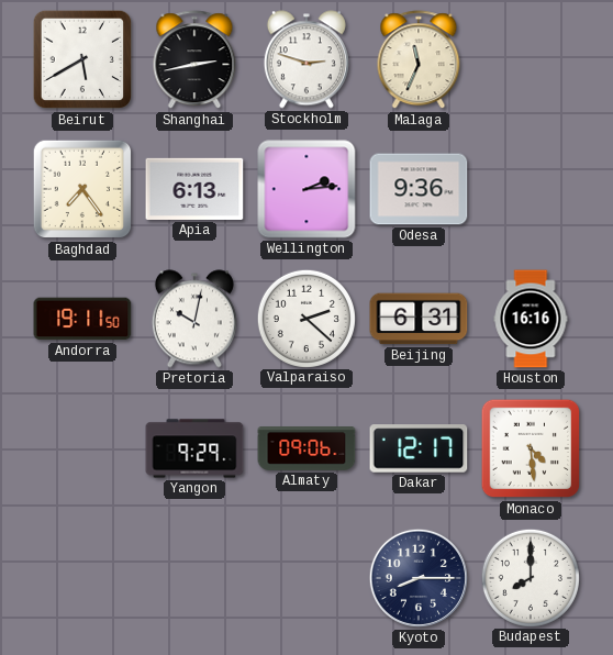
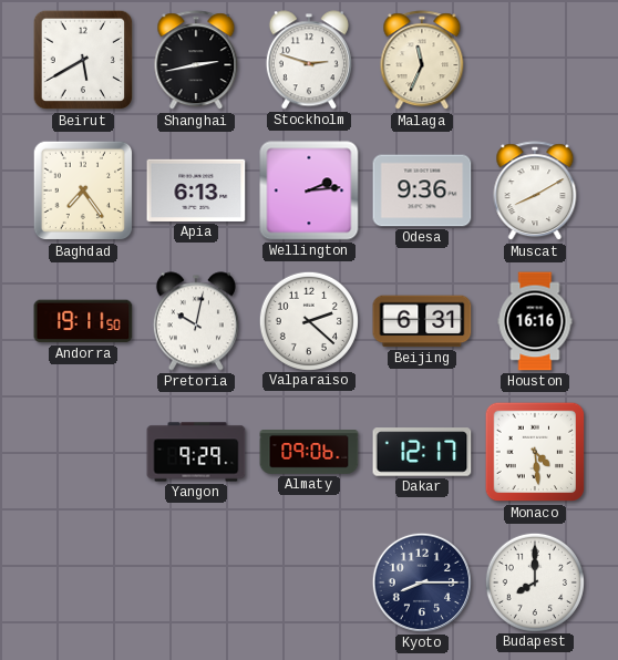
Muscat: none -> 8:10
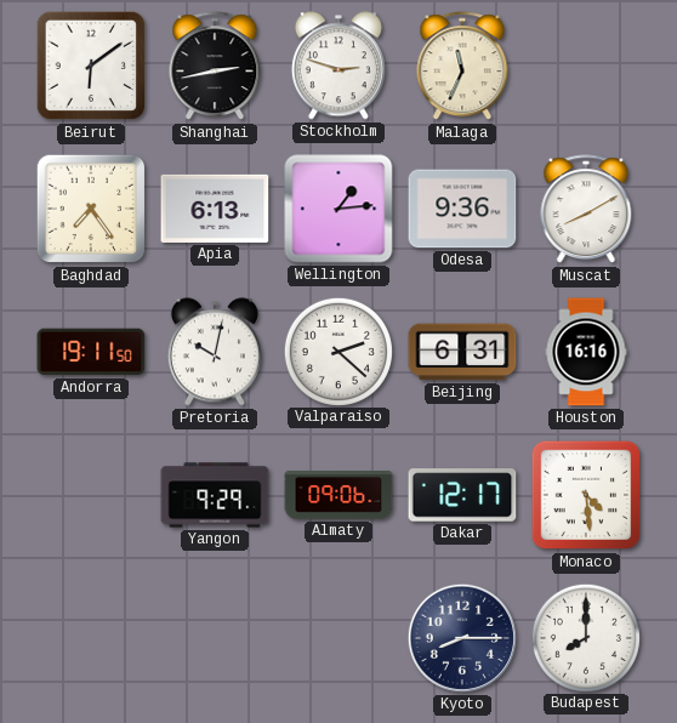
Beirut: 5:40 -> 6:09
Wellington: 2:14 -> 1:14
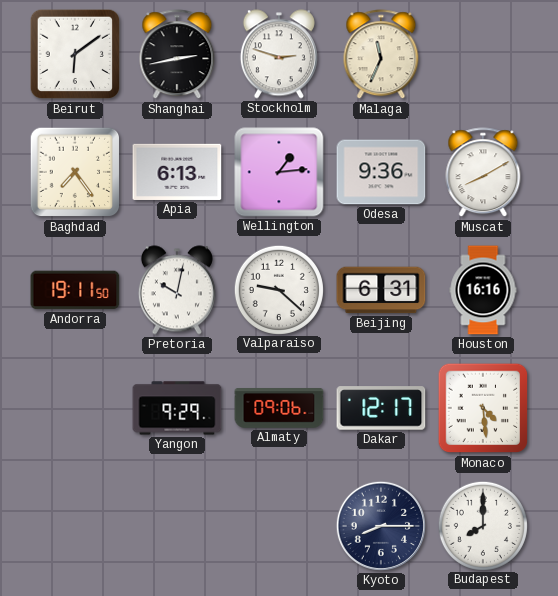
Valparaiso: 2:22 -> 9:22
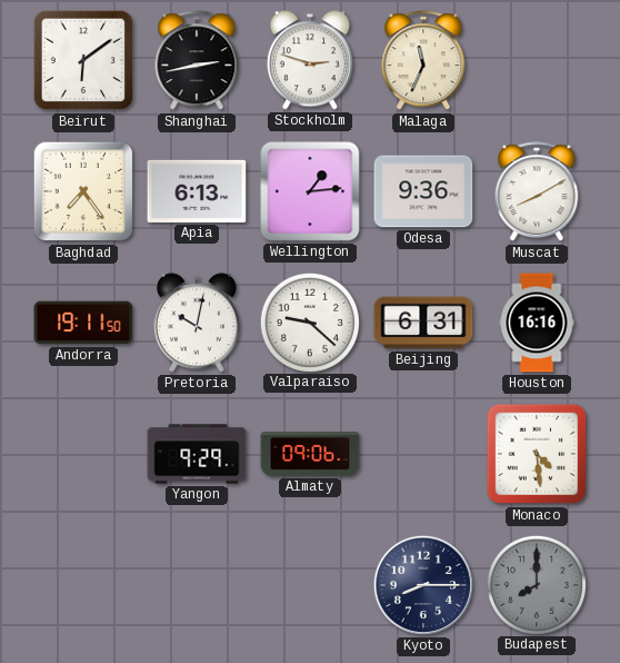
Dakar: 12:17 -> none
Budapest dial: white -> grey
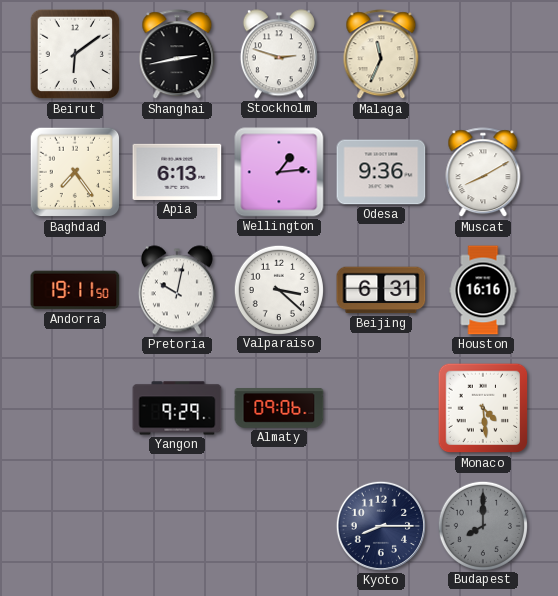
Valparaiso: 9:22 -> 3:22
